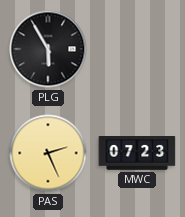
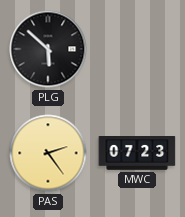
PLG: 5:55 -> 5:52
PAS: 2:26 -> 2:24
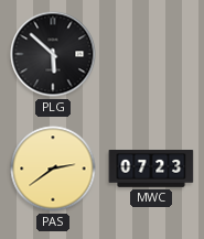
PAS: 2:24 -> 2:39
